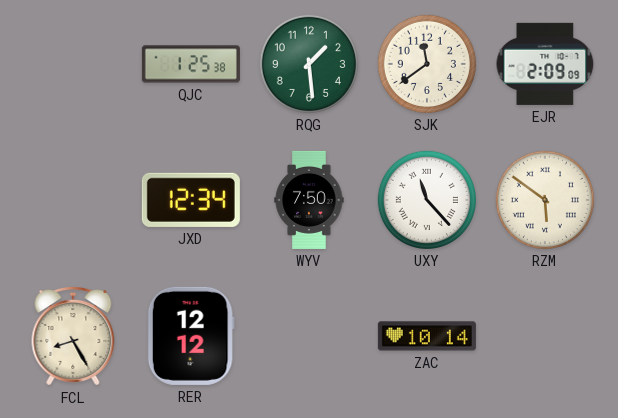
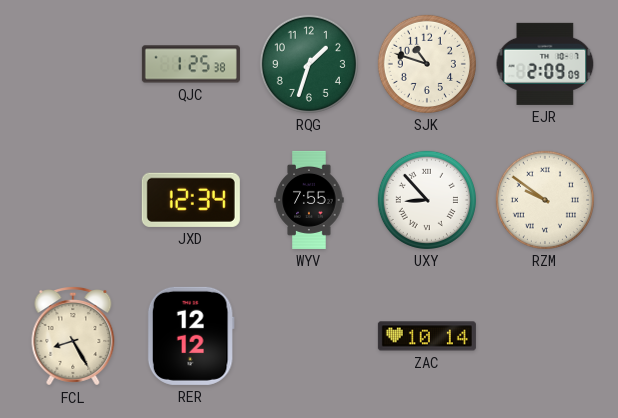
RQG: 1:29 -> 1:33
SJK: 11:39 -> 10:48
WYV: 7:50 -> 7:55
UXY: 11:23 -> 8:53
RZM: 5:51 -> 9:51
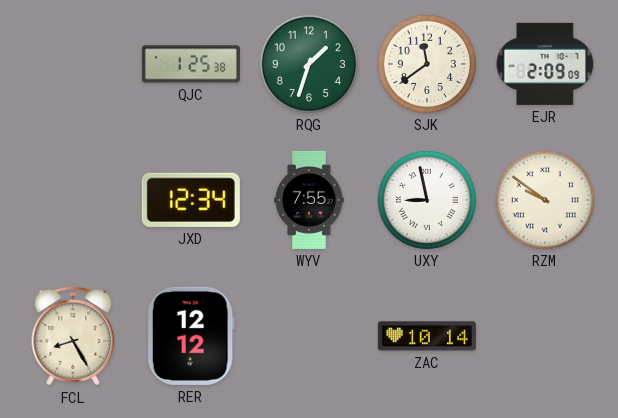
SJK: 10:48 -> 11:39
UXY: 8:53 -> 8:58
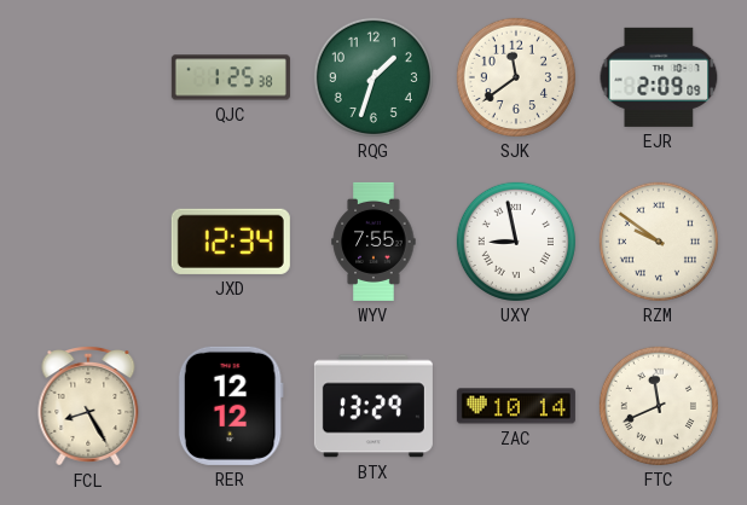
BTX: none -> 13:29
FTC: none -> 11:41
